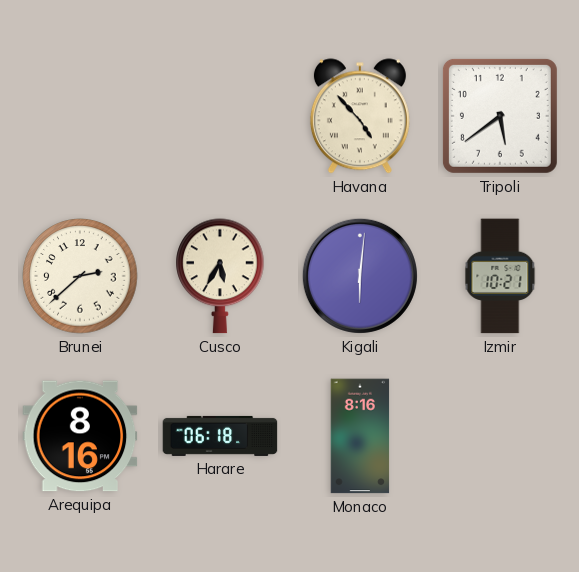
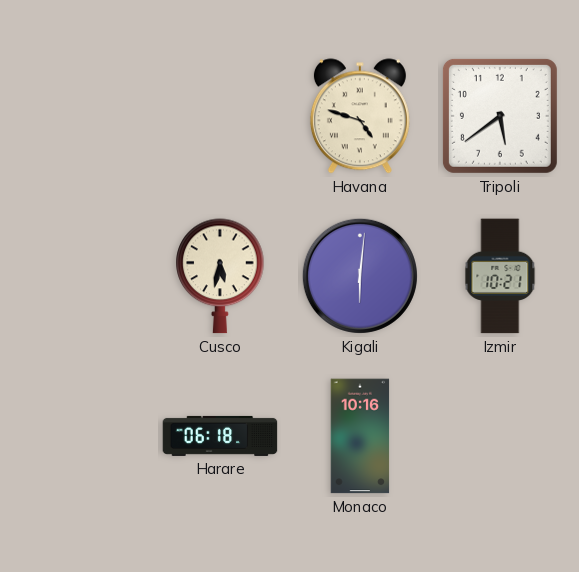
Havana: 4:53 -> 4:48
Brunei: 2:38 -> none
Cusco: 5:35 -> 5:32
Arequipa: 8:16 -> none
Monaco: 8:16 -> 10:16
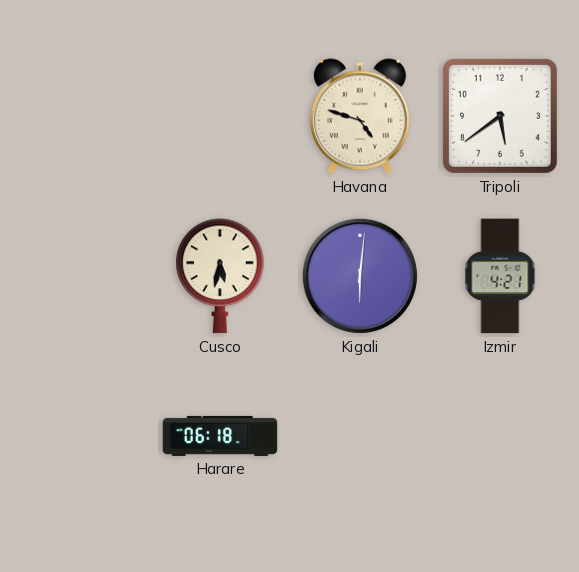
Izmir: 10:21 -> 4:21
Monaco: 10:16 -> none
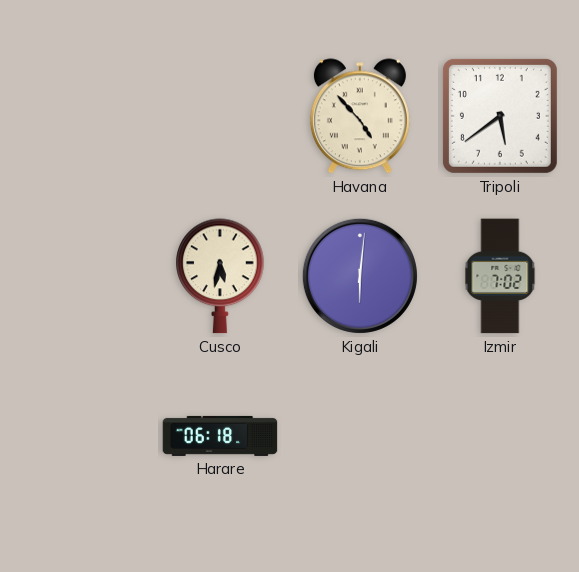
Havana: 4:48 -> 4:53
Izmir: 4:21 -> 7:02
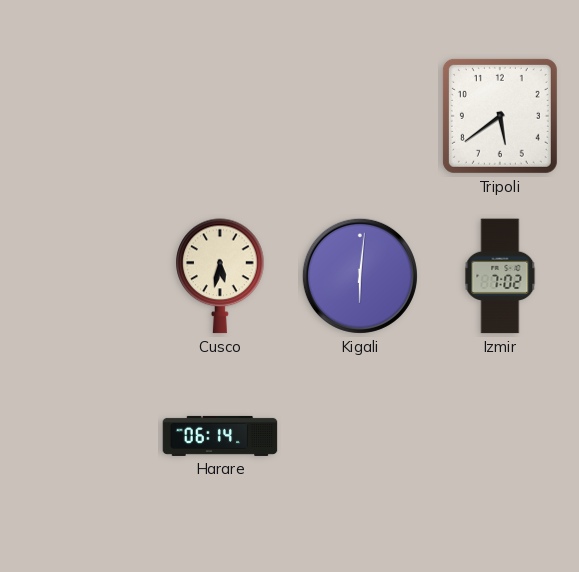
Havana: 4:53 -> none
Harare: 06:18 -> 06:14
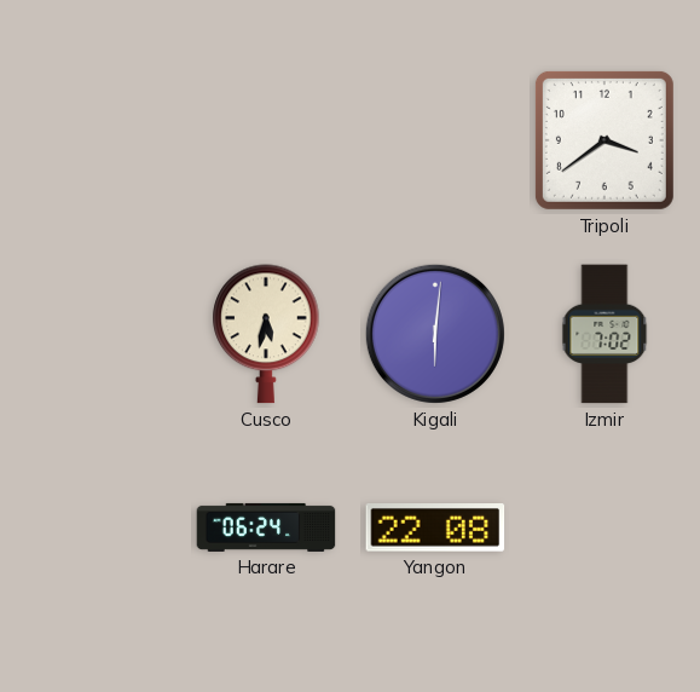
Tripoli: 5:39 -> 3:39
Harare: 06:14 -> 06:24
Yangon: none -> 22:08
